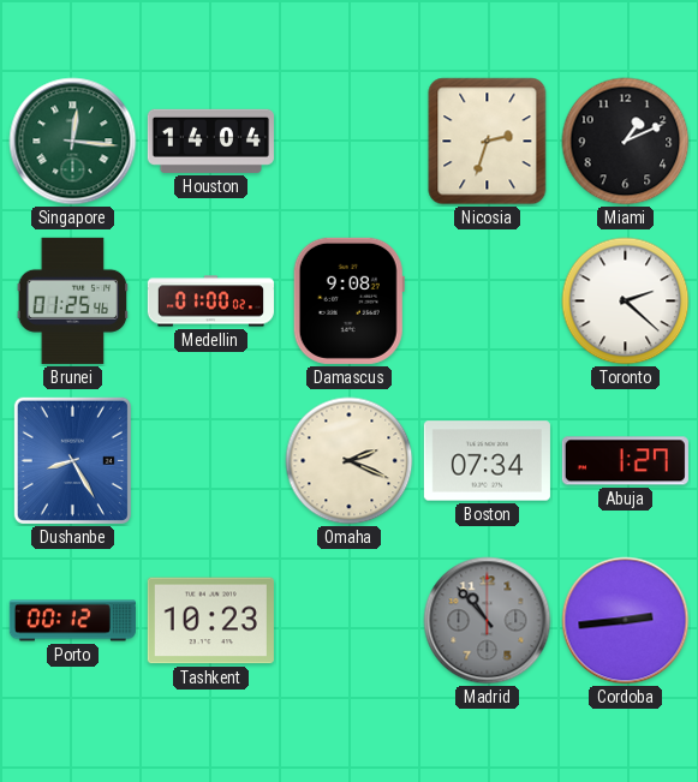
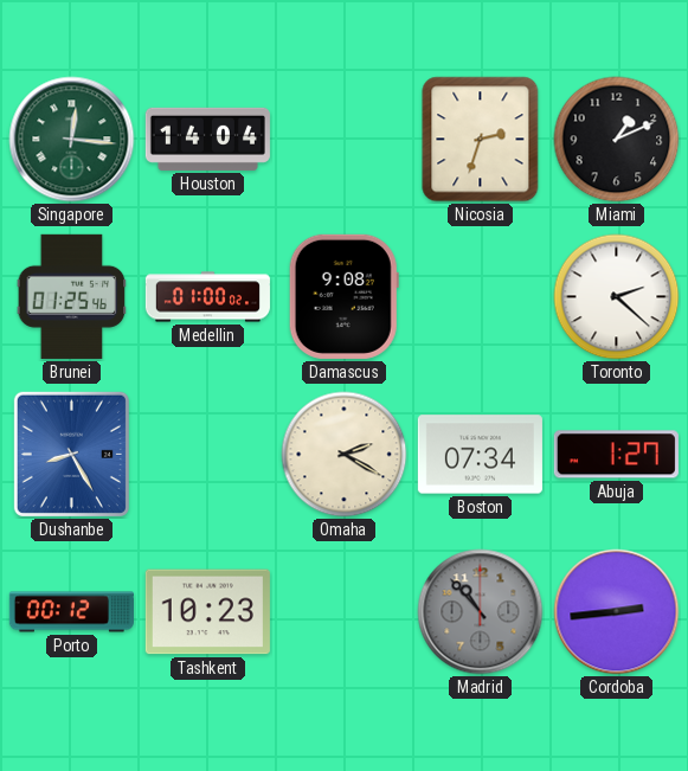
Omaha: 2:19 -> 2:20
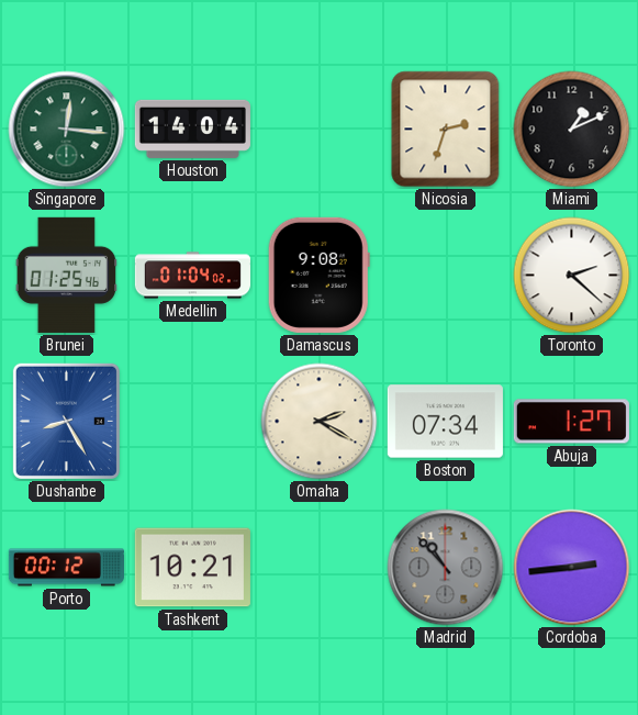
Medellin: 01:00 -> 01:04
Tashkent: 10:23 -> 10:21
